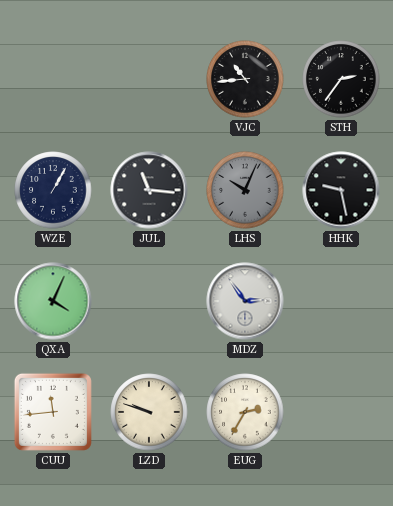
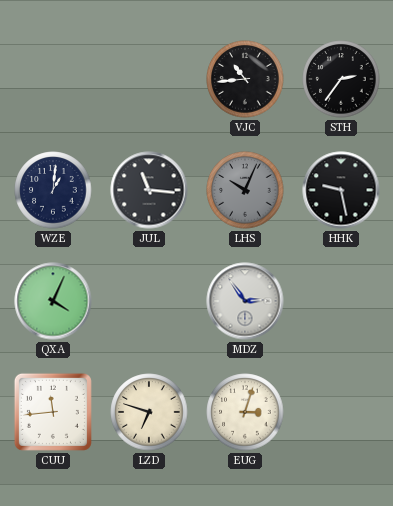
WZE: 1:05 -> 1:01
LZD: 9:48 -> 6:48
EUG: 2:35 -> 3:03
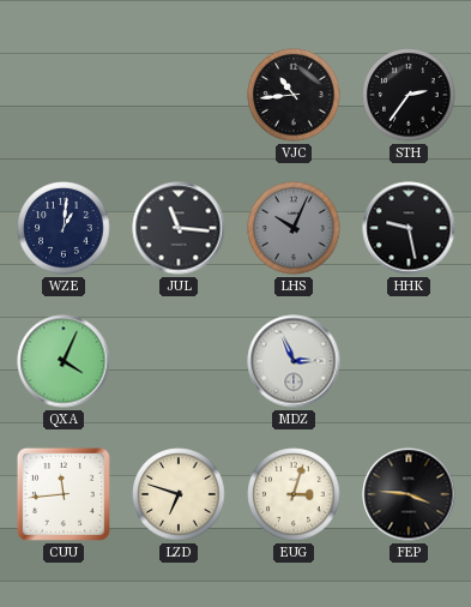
MDZ: 2:54 -> 2:56
FEP: none -> 3:46
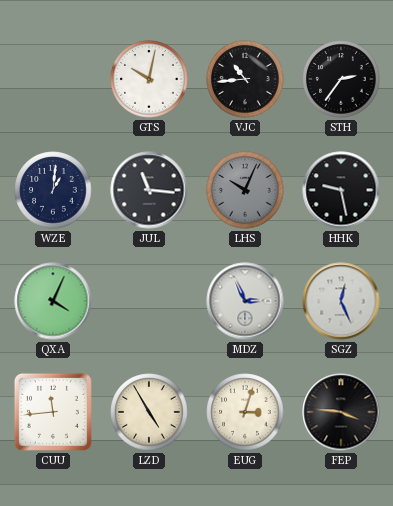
GTS: none -> 10:02
SGZ: none -> 12:26
LZD: 6:48 -> 4:55
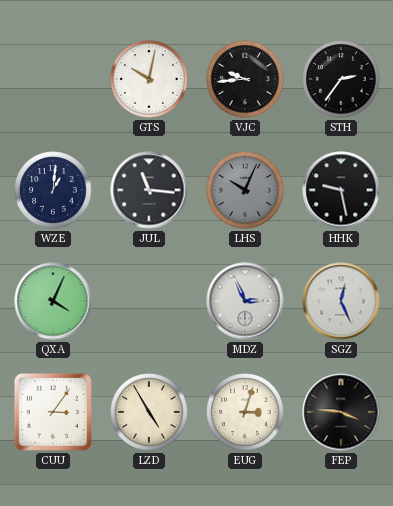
VJC: 10:44 -> 9:44
CUU: 11:44 -> 3:06
